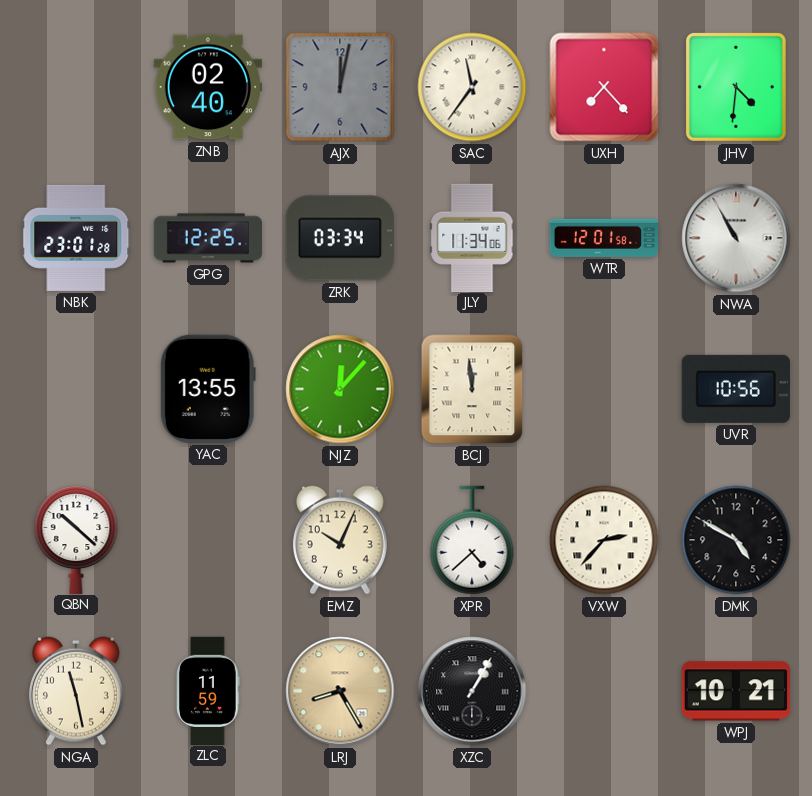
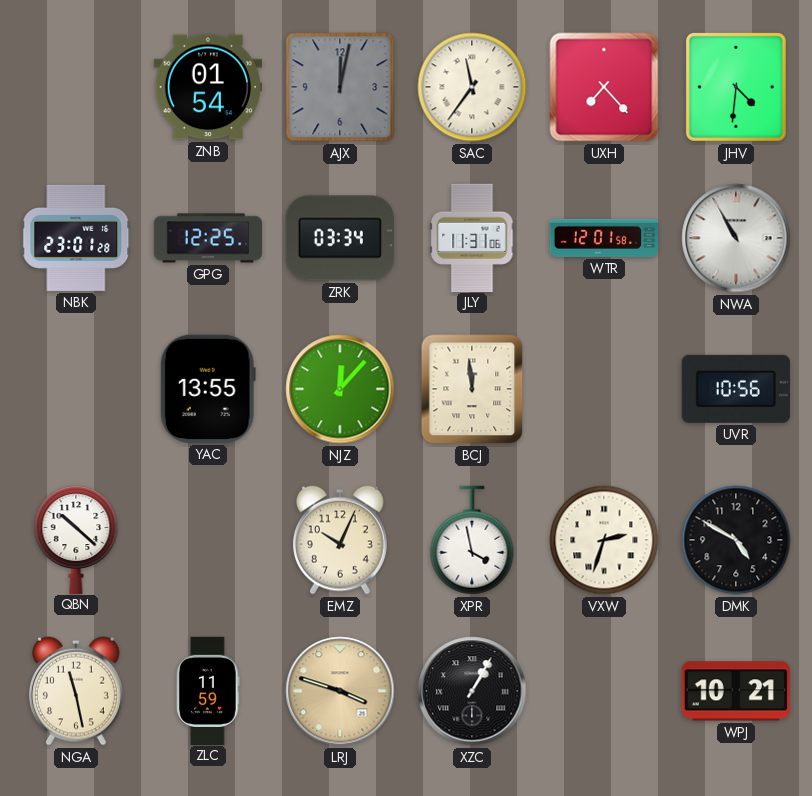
ZNB: 02:40 -> 01:54
JLY: 11:34 -> 11:31
XPR: 4:38 -> 3:58
VXW: 2:37 -> 2:33
LRJ: 8:25 -> 3:48
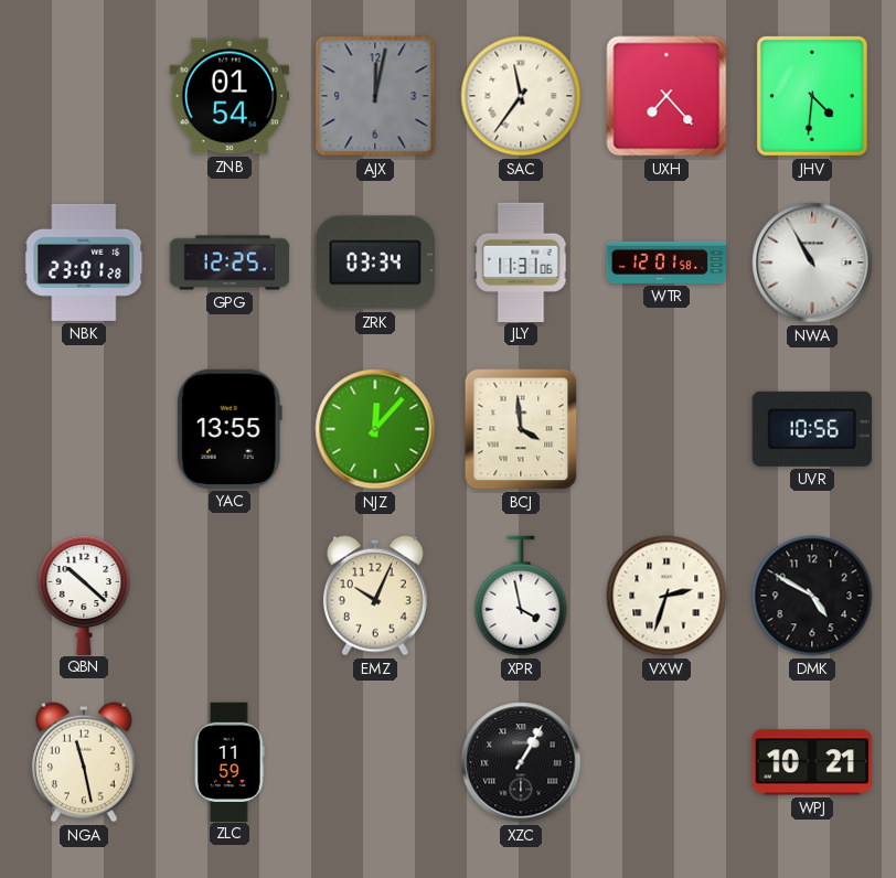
BCJ: 11:59 -> 3:59
LRJ: 3:48 -> none
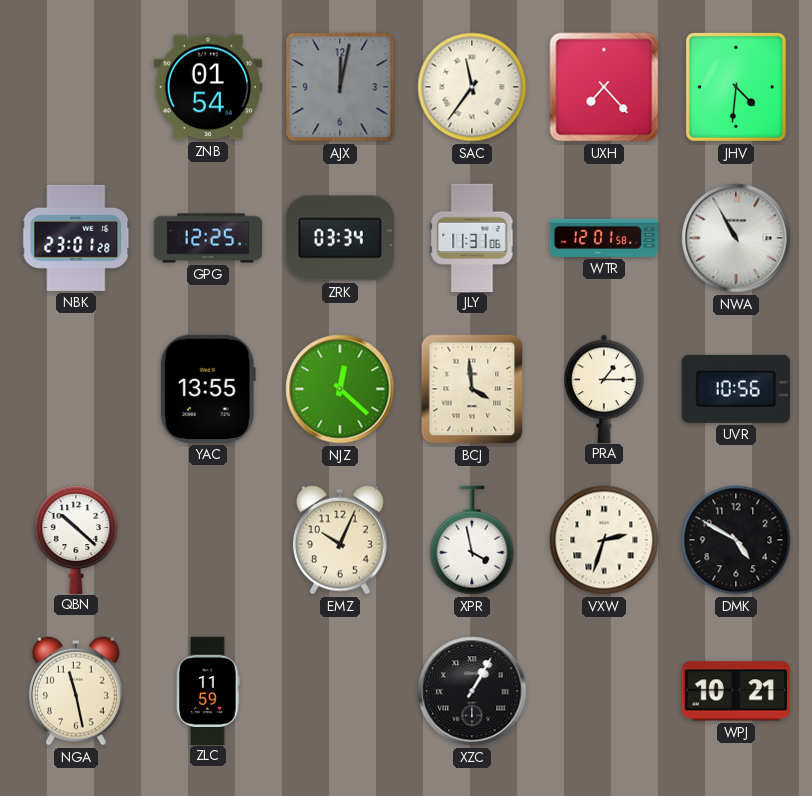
NJZ: 12:07 -> 12:22
PRA: none -> 1:15
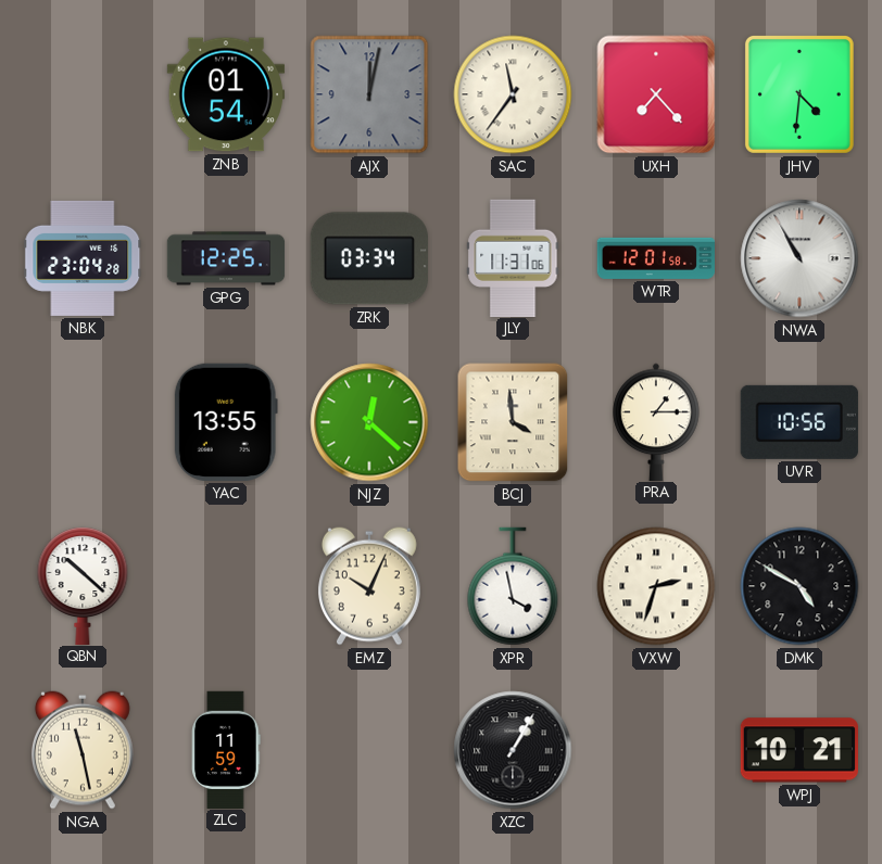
NBK: 23:01 -> 23:04
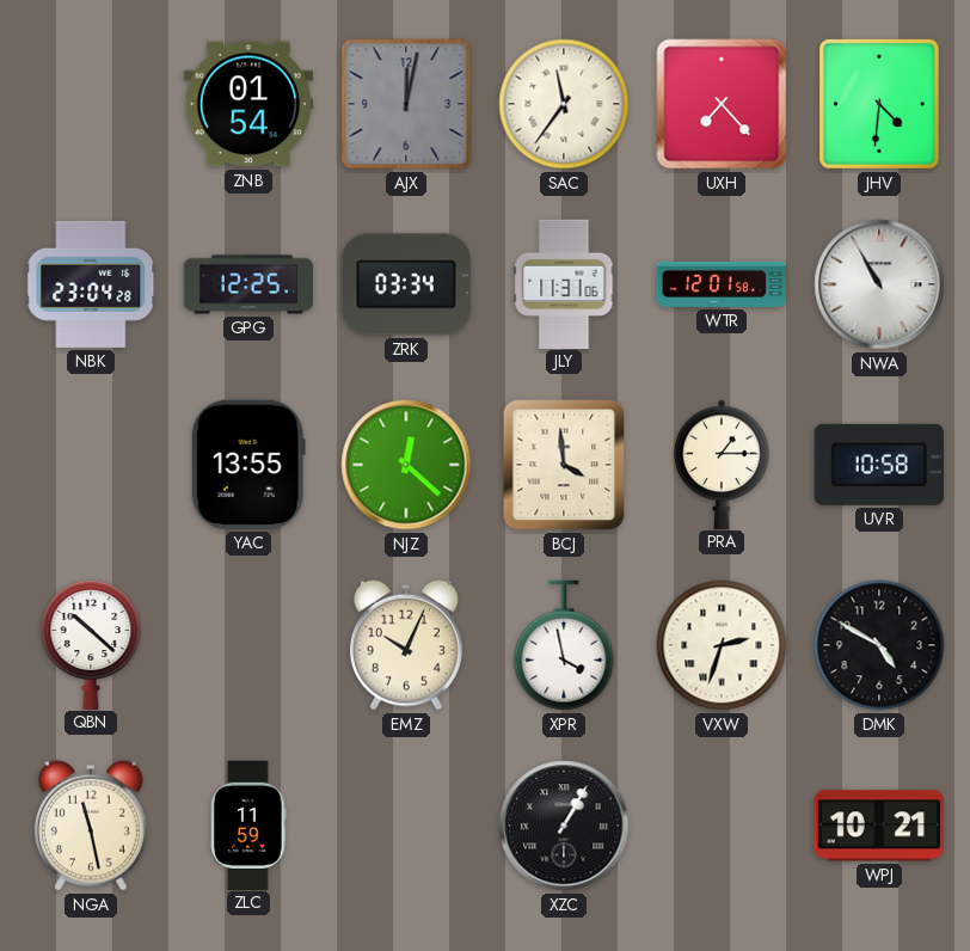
UVR: 10:56 -> 10:58
